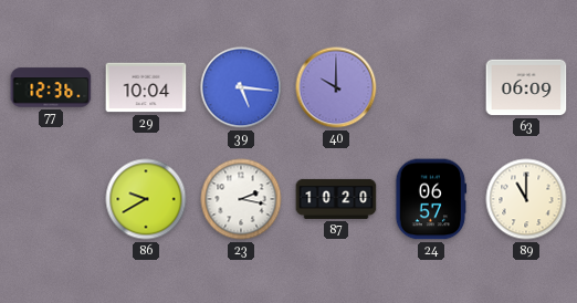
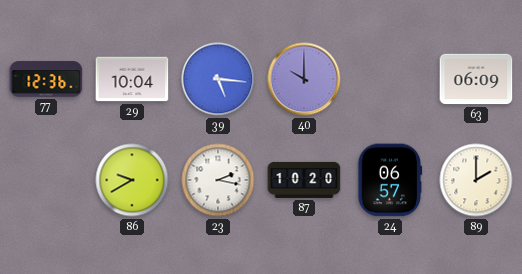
89: 11:00 -> 2:00
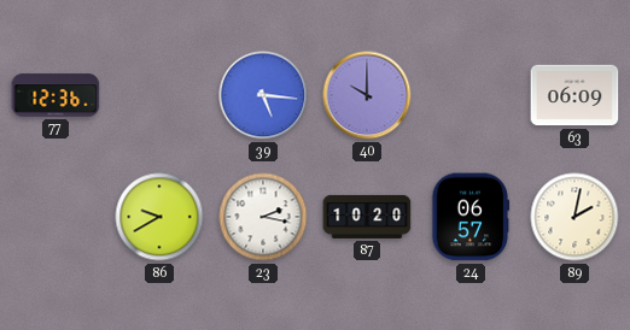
29: 10:04 -> none
89: 2:00 -> 2:02
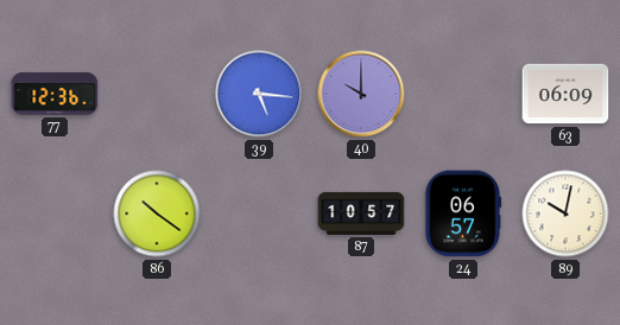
86: 9:40 -> 10:21
23: 2:17 -> none
87: 10:20 -> 10:57
89: 2:02 -> 10:02
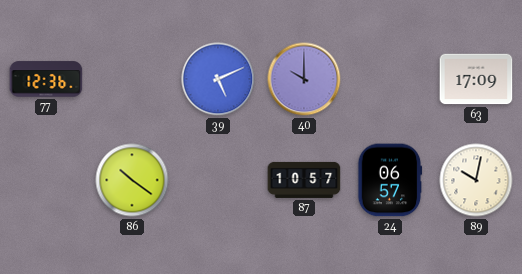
39: 5:16 -> 5:11
63: 06:09 -> 17:09
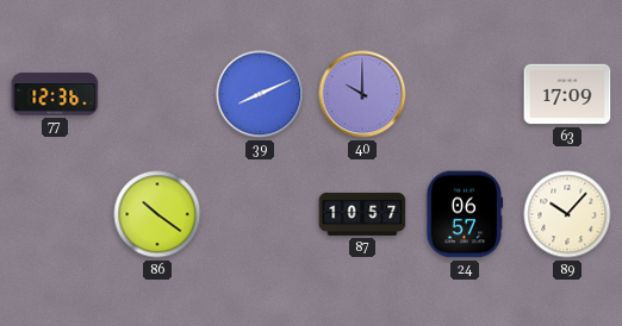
39: 5:11 -> 8:11
89: 10:02 -> 10:07
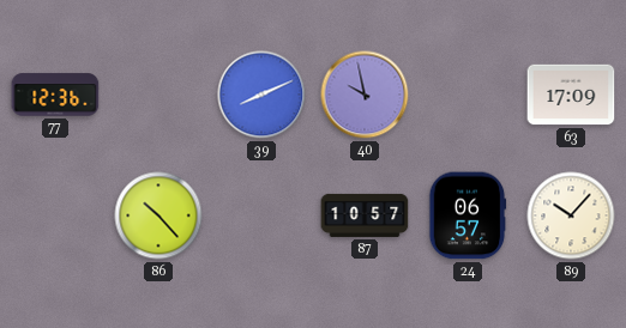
40: 10:00 -> 9:58
86: 10:21 -> 10:23
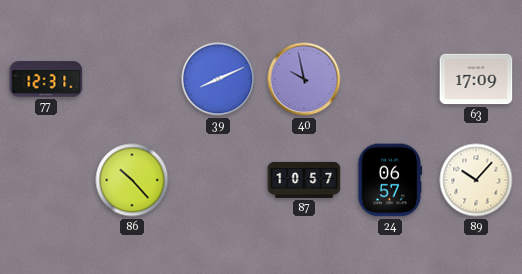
77: 12:36 -> 12:31
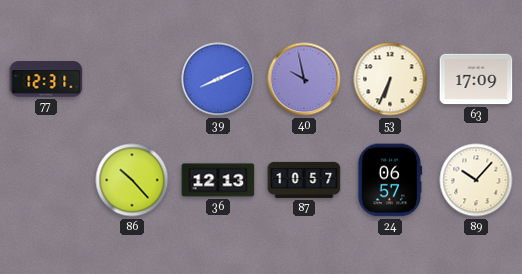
53: none -> 6:34
36: none -> 12:13
